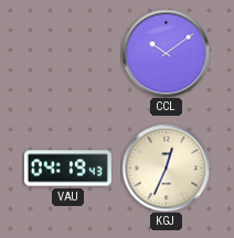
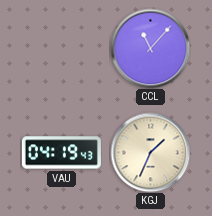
CCL: 10:09 -> 11:07
KGJ: 12:34 -> 1:34
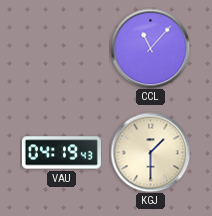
KGJ: 1:34 -> 1:30
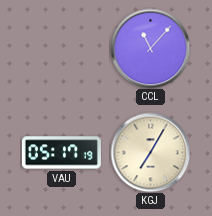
VAU: 04:19 -> 05:17
KGJ: 1:30 -> 7:05
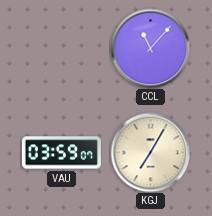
VAU: 05:17 -> 03:59
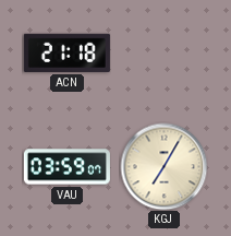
ACN: none -> 21:18
CCL: 11:07 -> none
